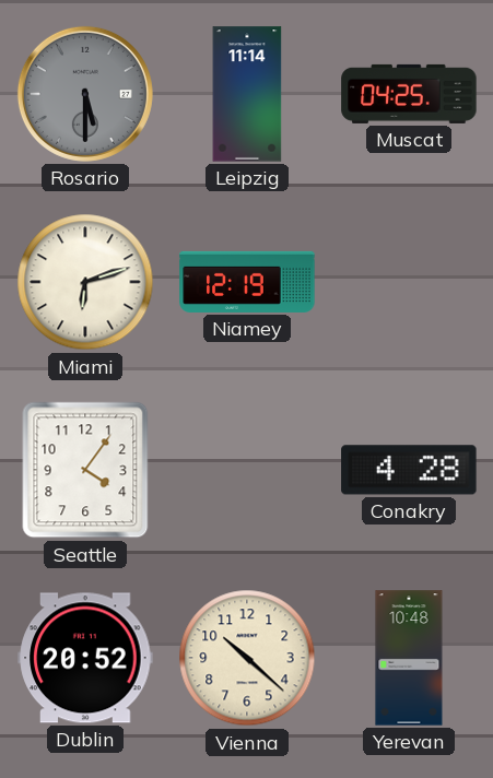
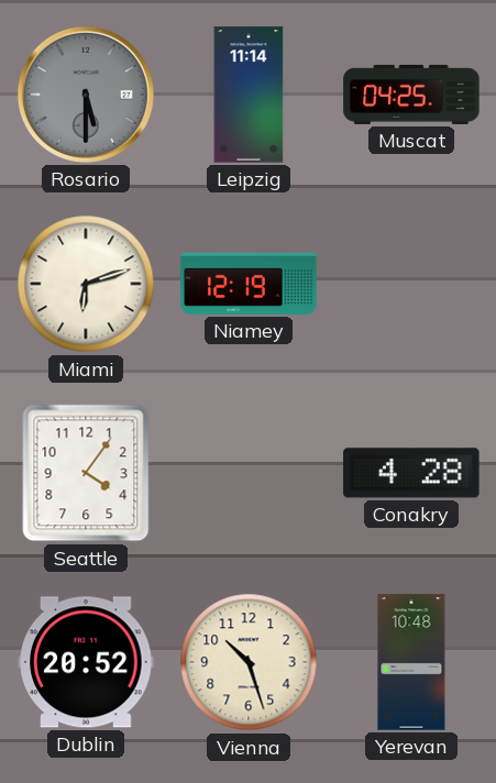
Vienna: 10:22 -> 10:27
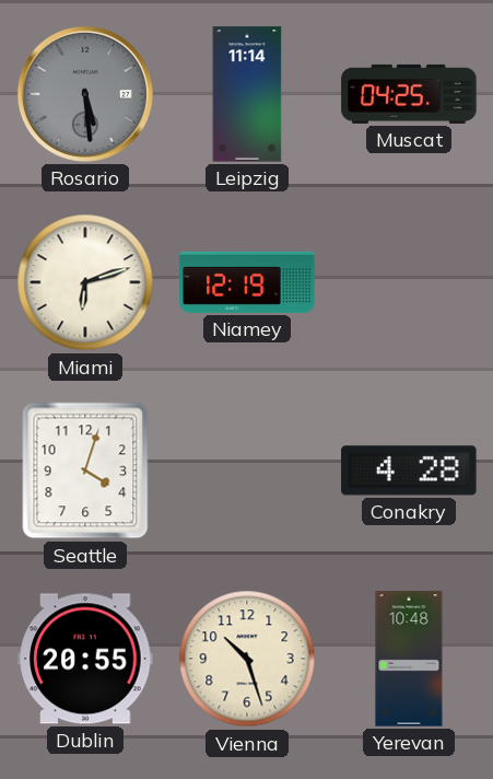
Rosario: 5:30 -> 5:29
Seattle: 4:06 -> 4:03
Dublin: 20:52 -> 20:55
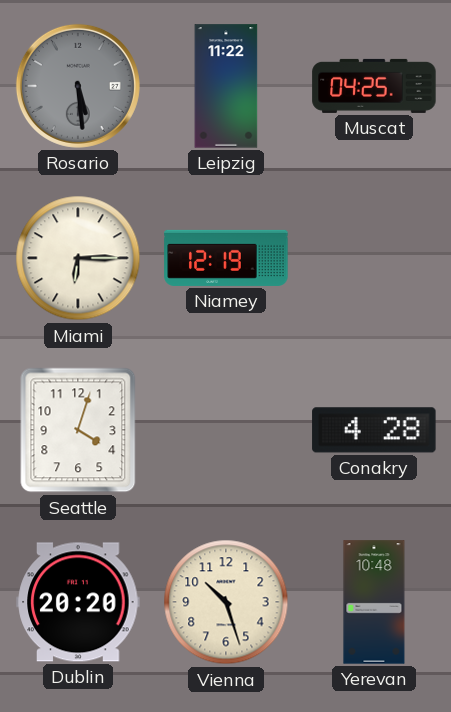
Leipzig: 11:14 -> 11:22
Miami: 6:12 -> 6:15
Dublin: 20:55 -> 20:20
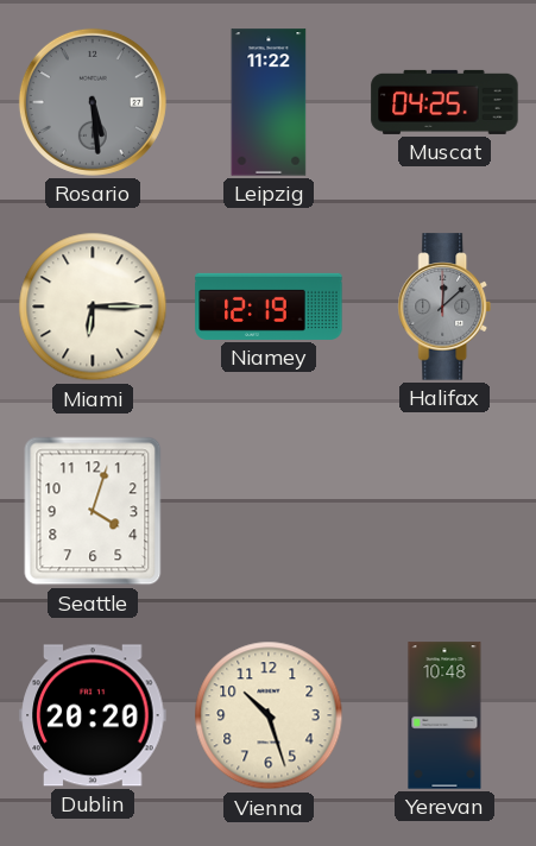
Halifax: none -> 12:08
Conakry: 4:28 -> none
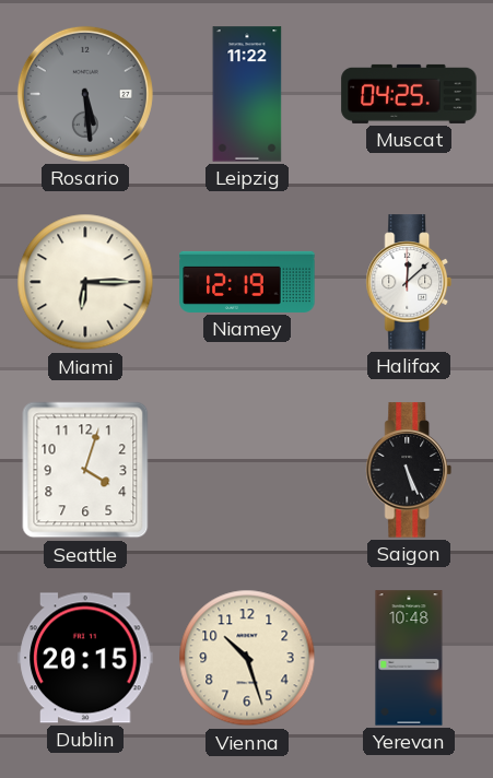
Halifax dial: grey -> white
Saigon: none -> 5:26
Dublin: 20:20 -> 20:15
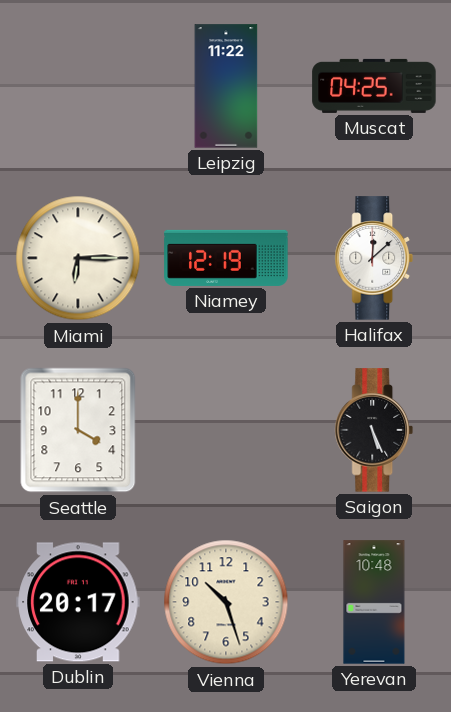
Rosario: 5:29 -> none
Seattle: 4:03 -> 4:00
Dublin: 20:15 -> 20:17
